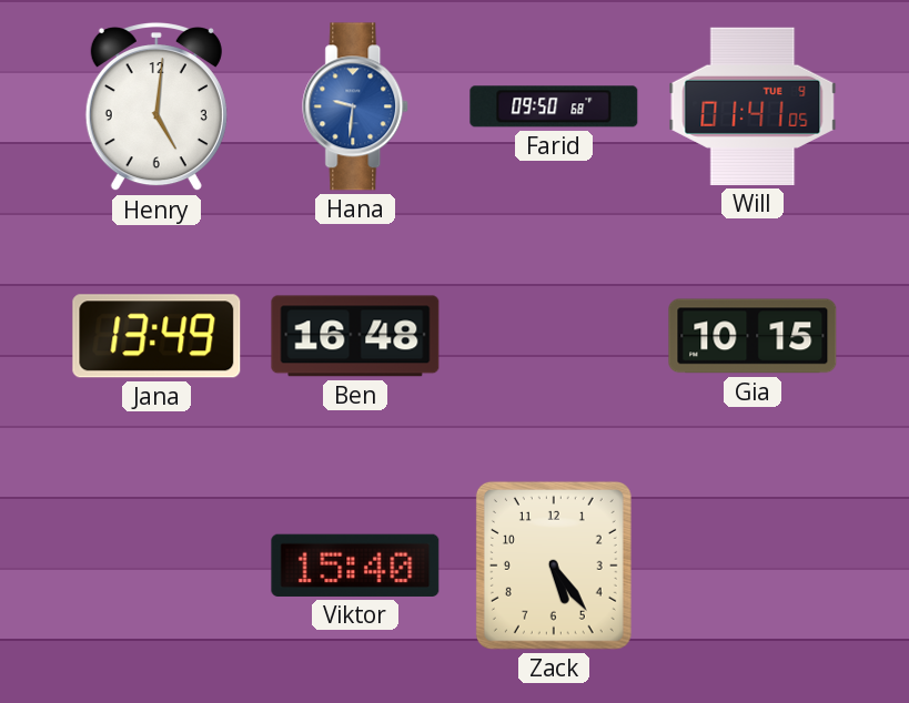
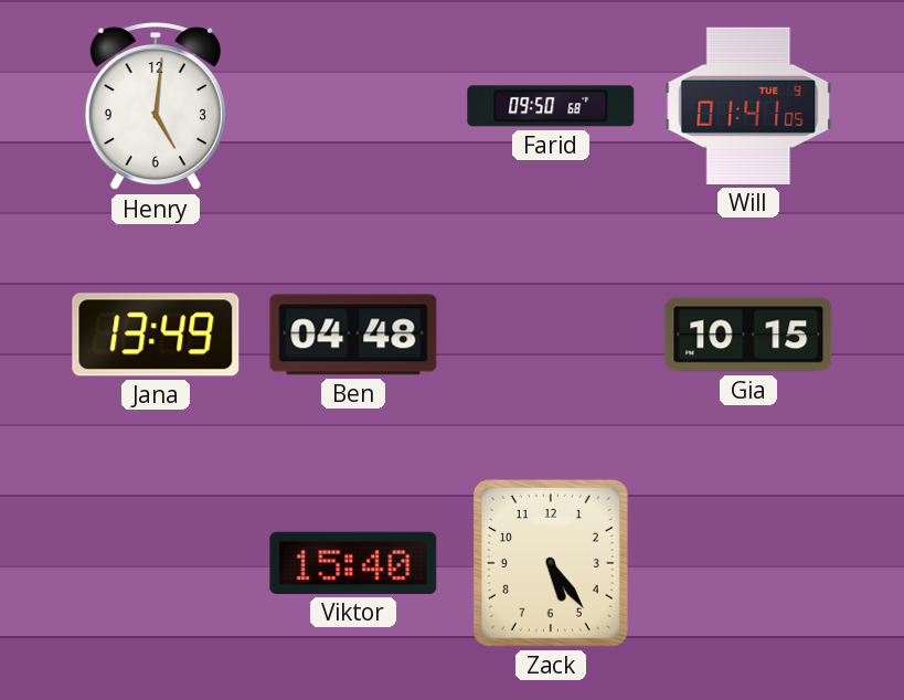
Hana: 9:31 -> none
Ben: 16:48 -> 04:48
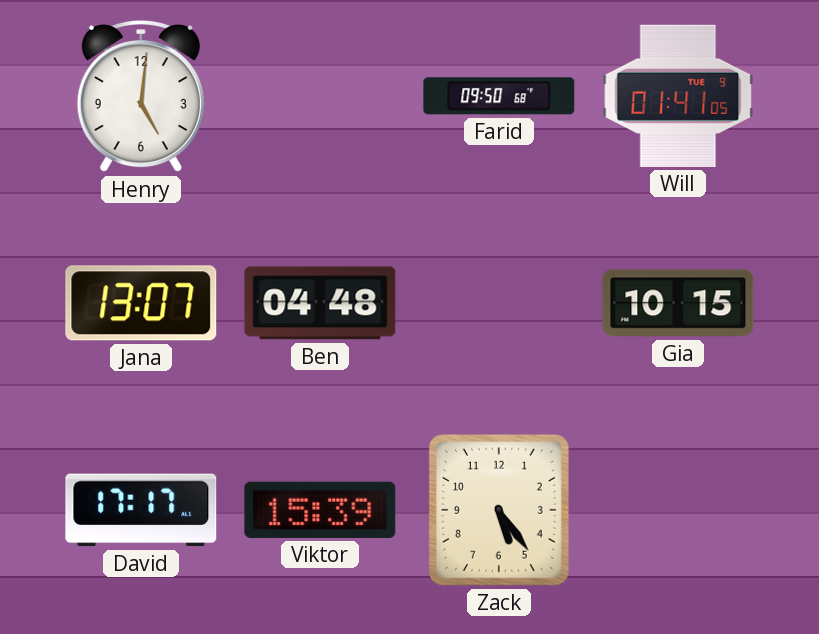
Jana: 13:49 -> 13:07
David: none -> 17:17
Viktor: 15:40 -> 15:39
